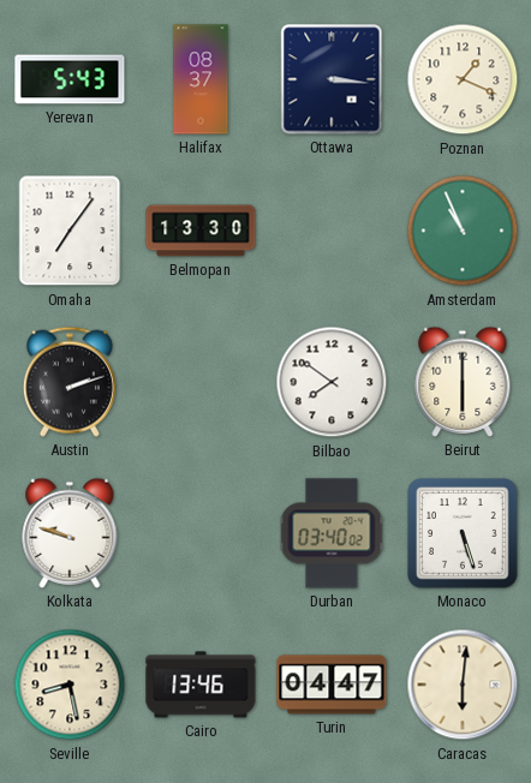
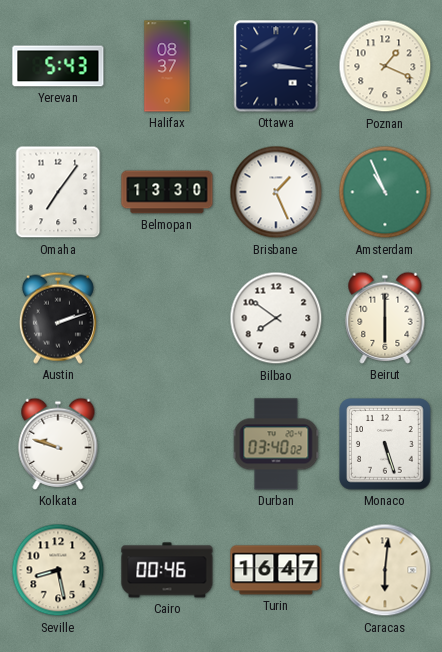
Brisbane: none -> 1:26
Cairo: 13:46 -> 00:46
Turin: 04:47 -> 16:47
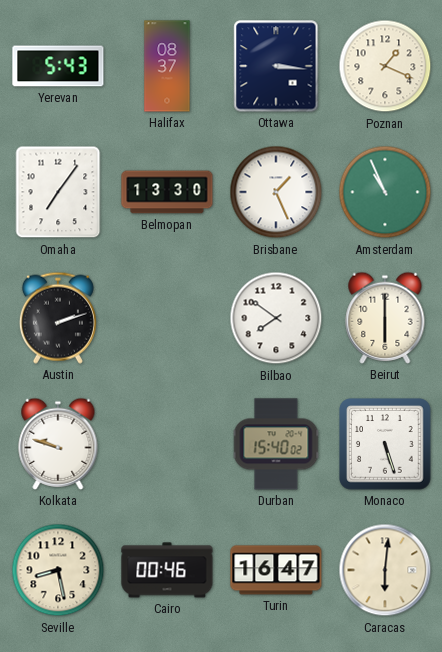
Durban: 03:40 -> 15:40
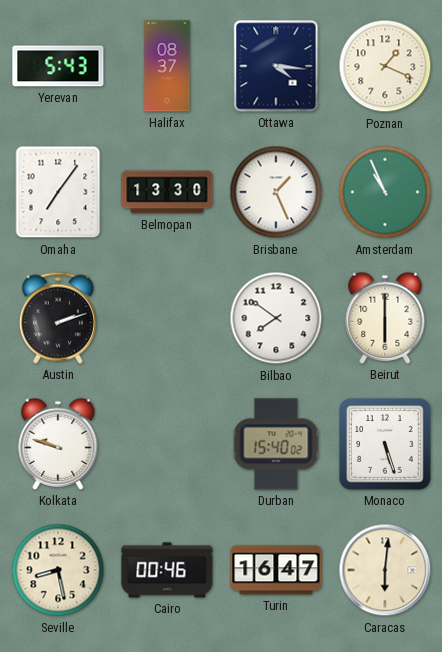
Ottawa: 3:16 -> 4:16
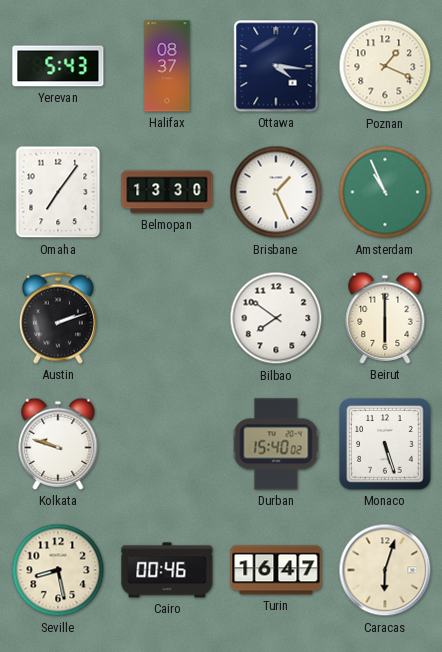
Caracas: 6:01 -> 6:03
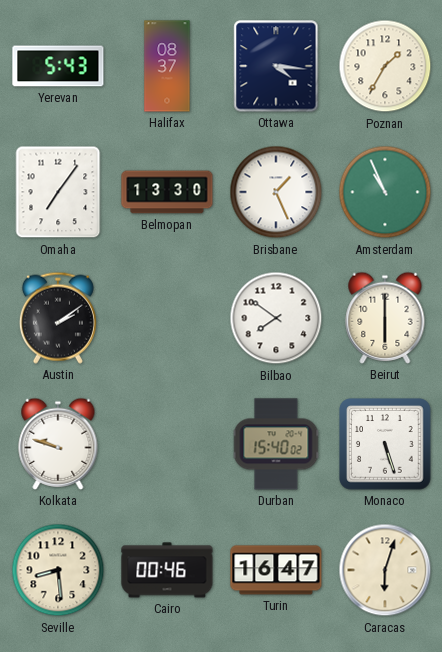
Poznan: 1:19 -> 1:35
Austin: 2:12 -> 2:09
Seville: 8:28 -> 8:29
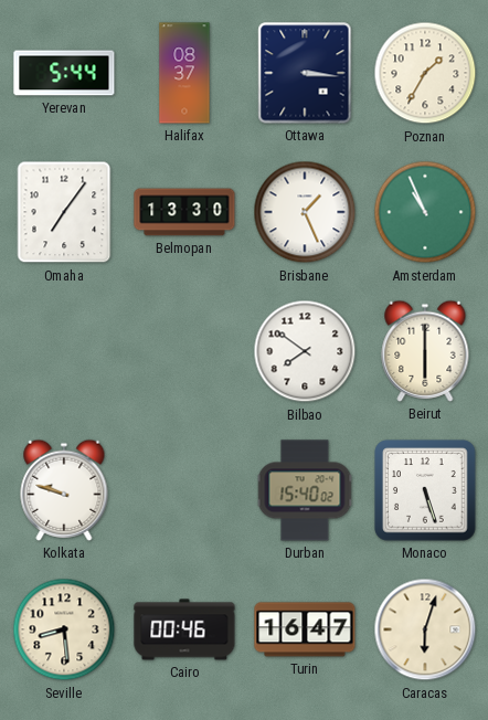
Yerevan: 5:43 -> 5:44
Ottawa: 4:16 -> 3:16
Austin: 2:09 -> none
